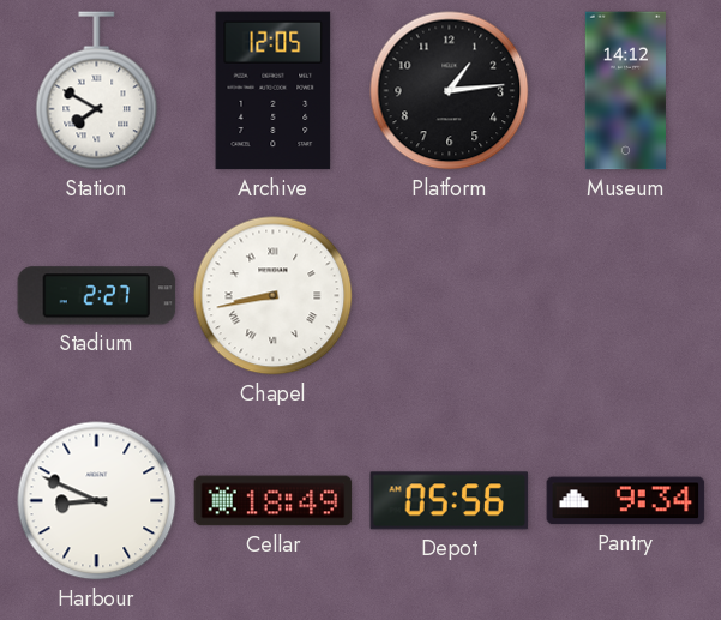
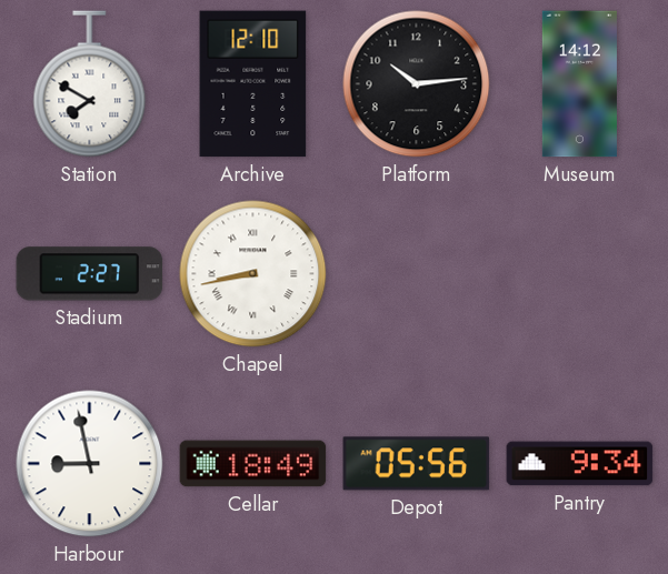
Archive: 12:05 -> 12:10
Platform: 1:14 -> 10:14
Harbour: 8:49 -> 8:58
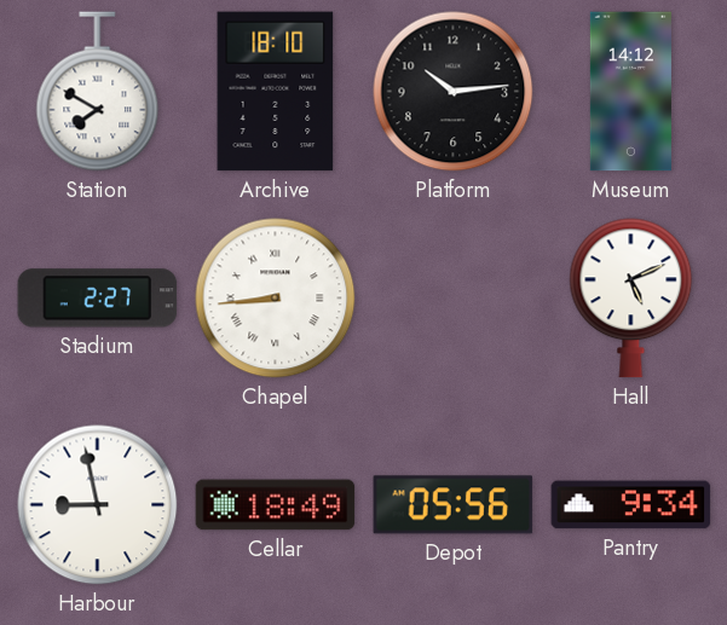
Archive: 12:10 -> 18:10
Chapel: 8:43 -> 8:44
Hall: none -> 5:11
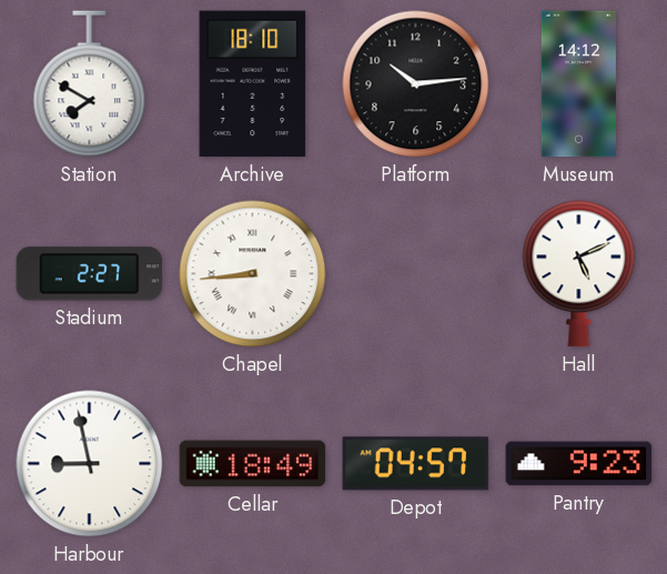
Depot: 05:56 -> 04:57
Pantry: 9:34 -> 9:23
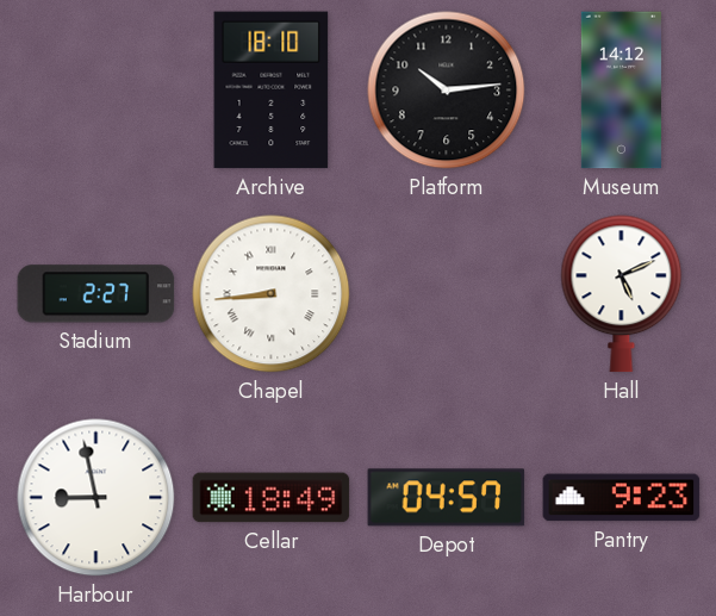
Station: 7:50 -> none
